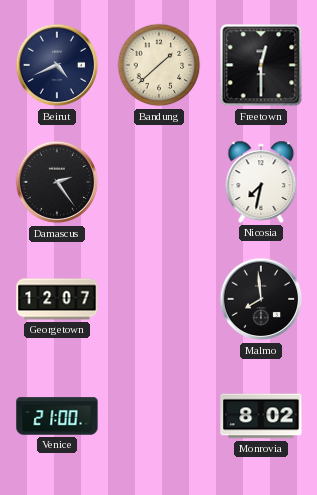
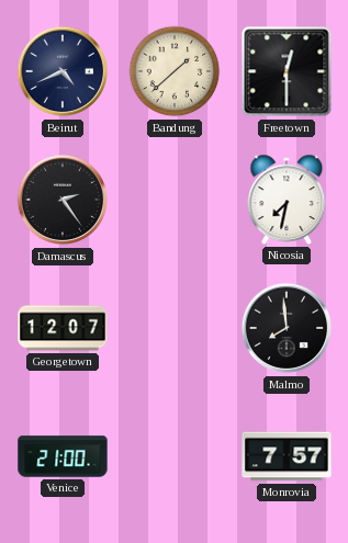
Monrovia: 8:02 -> 7:57
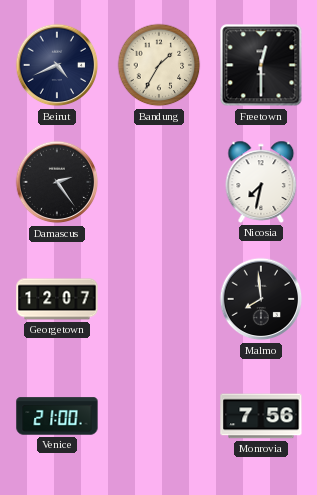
Bandung: 1:38 -> 1:35
Monrovia: 7:57 -> 7:56
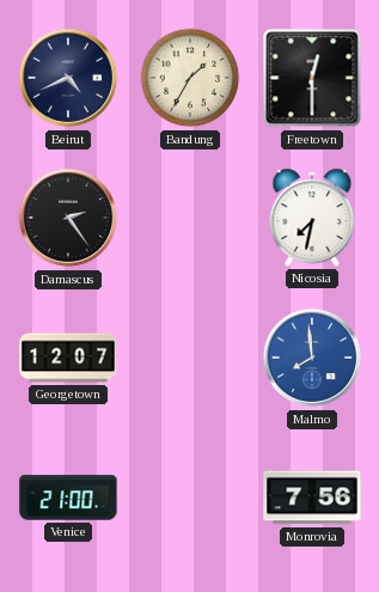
Malmo dial: black -> blue
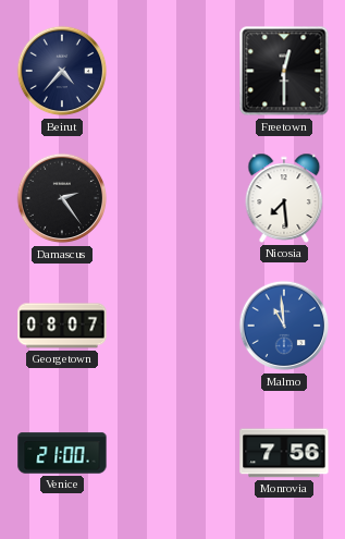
Beirut: 4:41 -> 4:37
Bandung: 1:35 -> none
Nicosia: 7:32 -> 7:29
Georgetown: 12:07 -> 08:07
Malmo: 7:59 -> 10:59
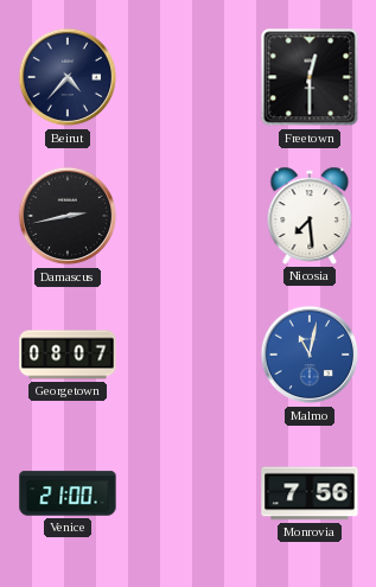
Damascus: 2:24 -> 2:43
Malmo: 10:59 -> 11:02
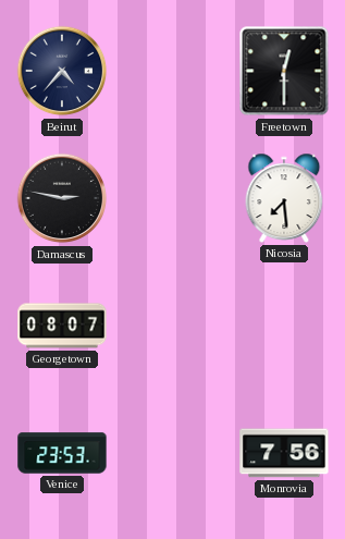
Damascus: 2:43 -> 2:47
Malmo: 11:02 -> none
Venice: 21:00 -> 23:53
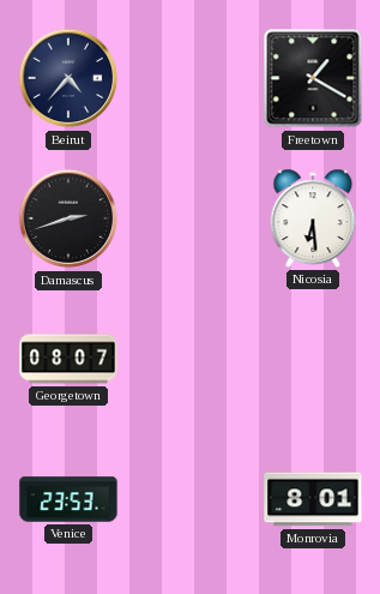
Freetown: 12:30 -> 1:20
Damascus: 2:47 -> 2:42
Nicosia: 7:29 -> 6:29
Monrovia: 7:56 -> 8:01
